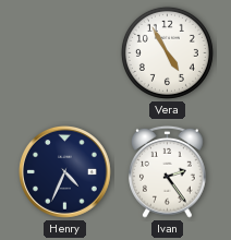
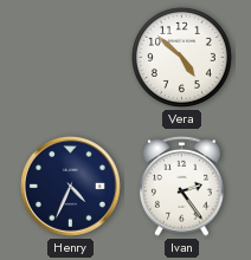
Vera: 4:55 -> 4:52
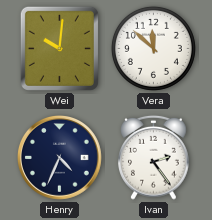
Wei: none -> 10:01
Vera: 4:52 -> 11:52
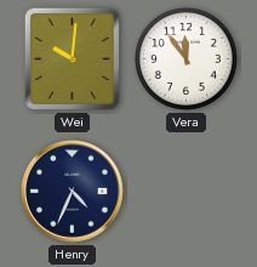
Vera: 11:52 -> 11:54
Ivan: 2:24 -> none
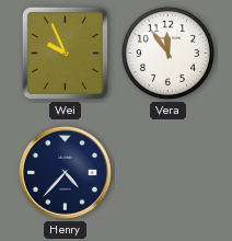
Wei: 10:01 -> 9:56
Henry: 4:34 -> 4:37
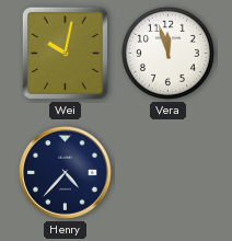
Wei: 9:56 -> 10:02
Vera: 11:54 -> 11:57
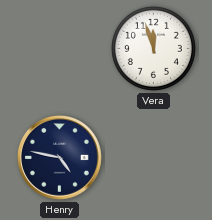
Wei: 10:02 -> none
Henry: 4:37 -> 4:47
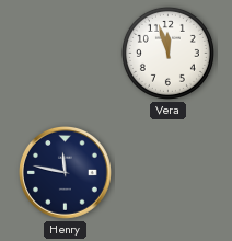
Henry: 4:47 -> 11:47
